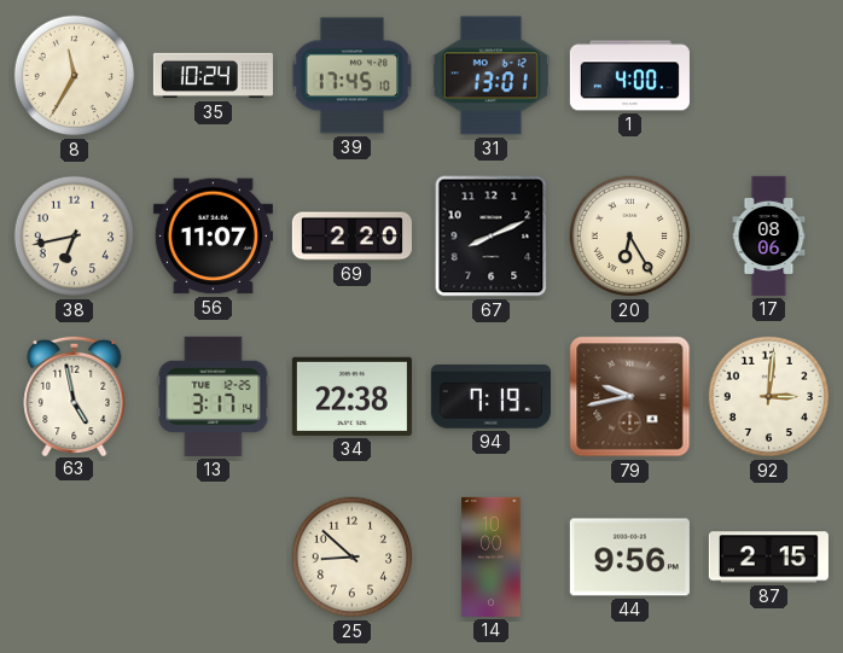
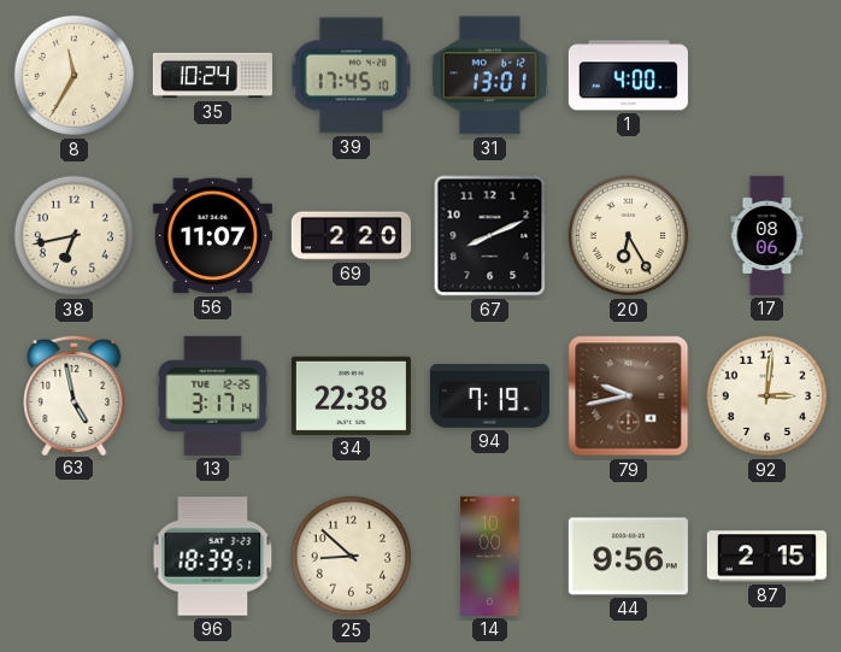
96: none -> 18:39
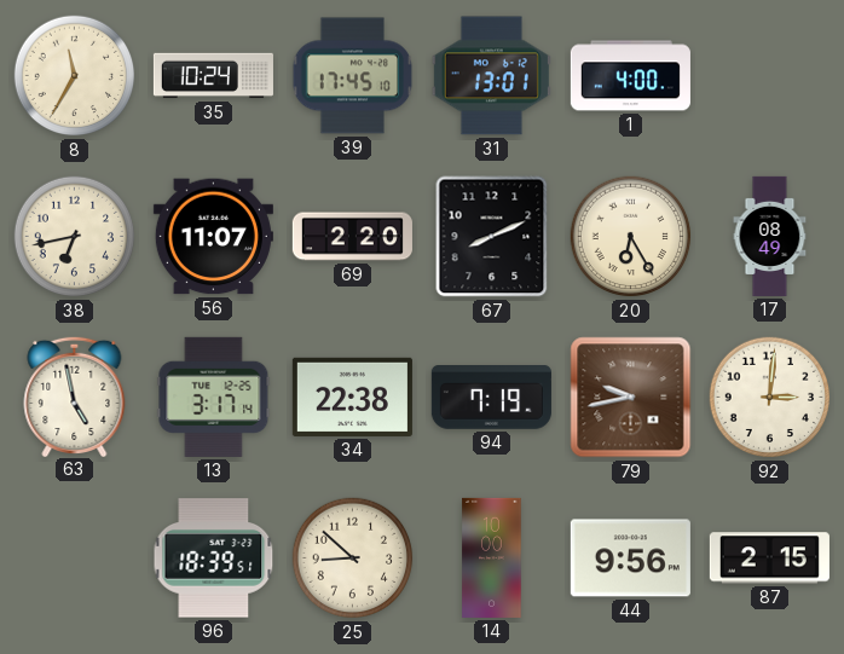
17: 08:06 -> 08:49
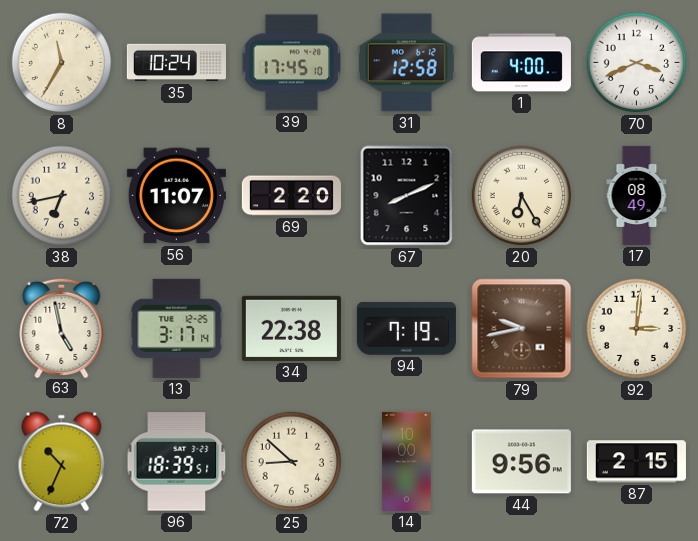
31: 13:01 -> 12:58
70: none -> 3:41
72: none -> 10:34
